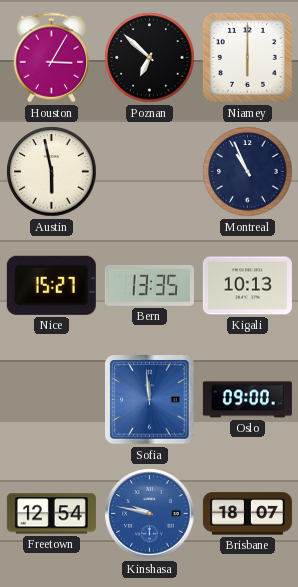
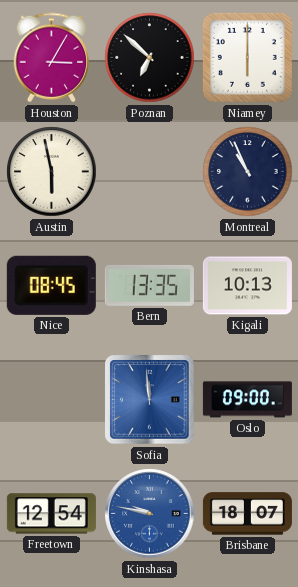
Nice: 15:27 -> 08:45
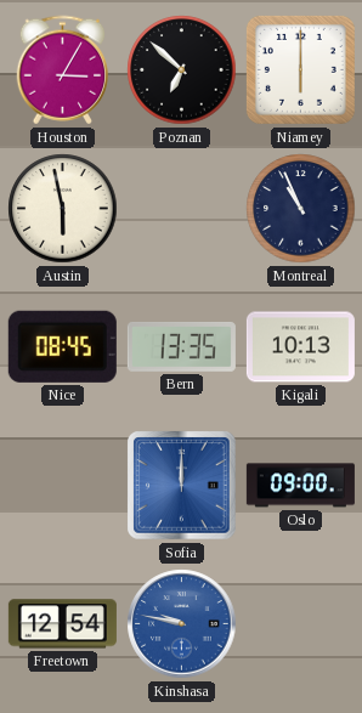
Sofia: 11:59 -> 12:00
Brisbane: 18:07 -> none
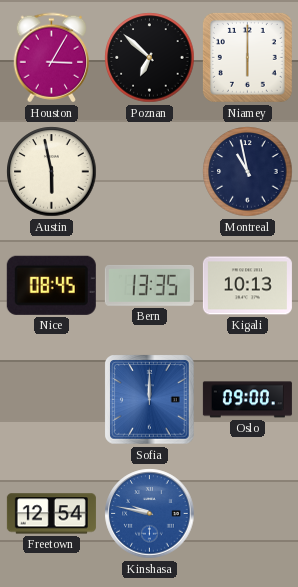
Montreal: 10:56 -> 10:58
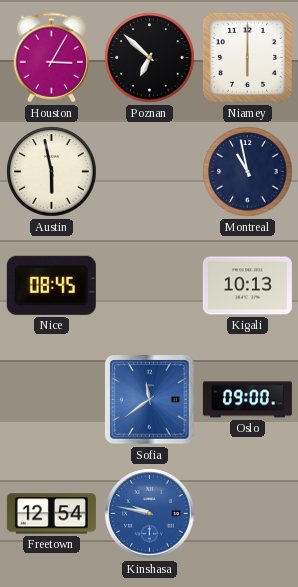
Bern: 13:35 -> none
Sofia: 12:00 -> 11:39
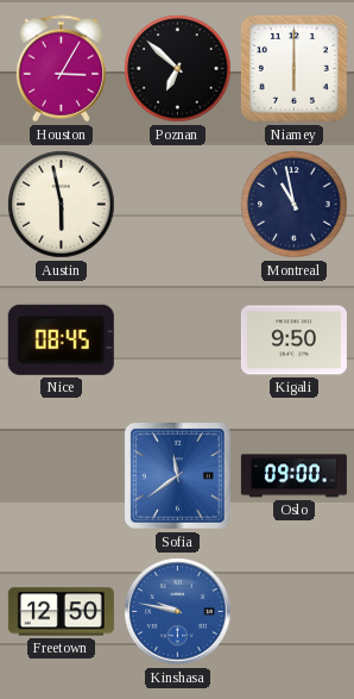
Kigali: 10:13 -> 9:50
Freetown: 12:54 -> 12:50
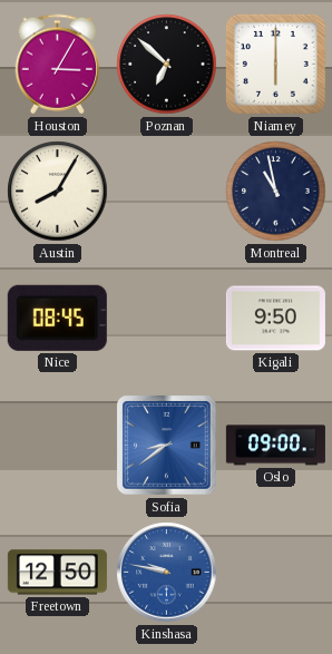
Austin: 5:58 -> 8:05
Sofia: 11:39 -> 8:39
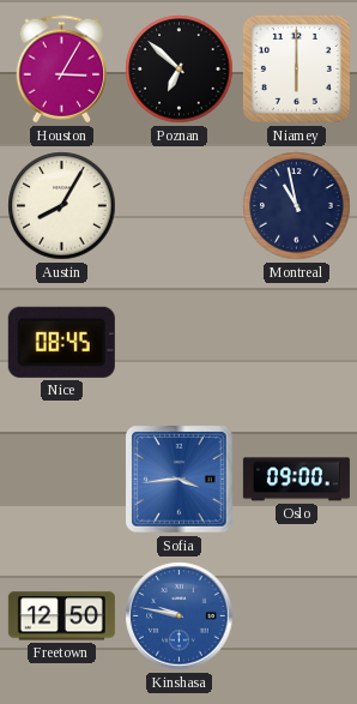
Kigali: 9:50 -> none
Sofia: 8:39 -> 3:44
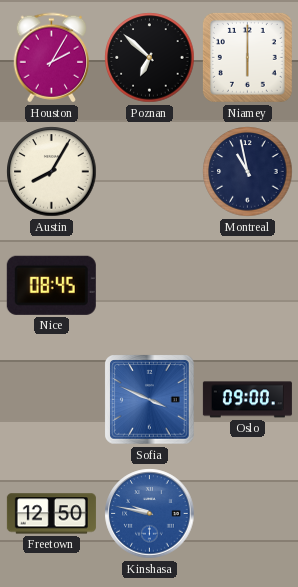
Houston: 3:05 -> 2:05
Sofia: 3:44 -> 3:49
